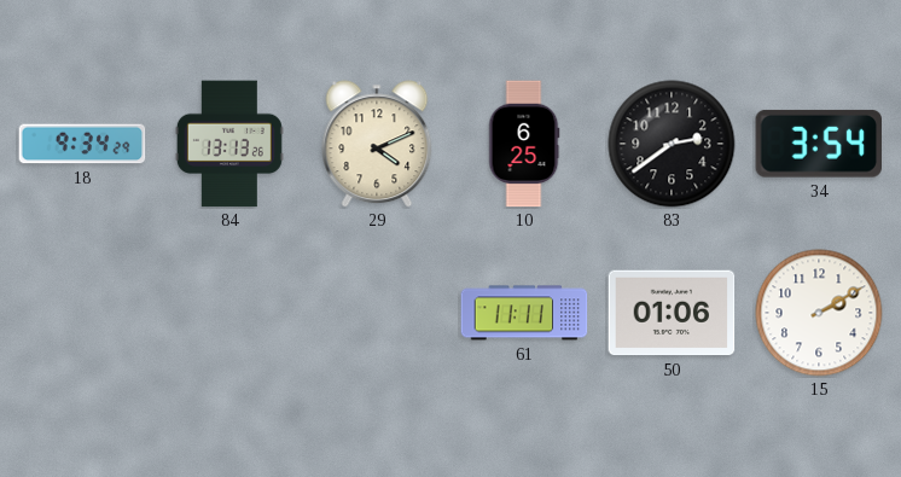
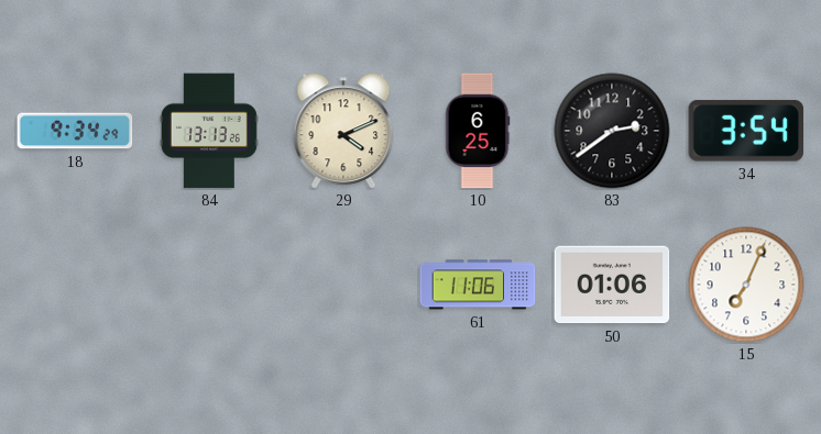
61: 11:11 -> 11:06
15: 2:10 -> 7:04
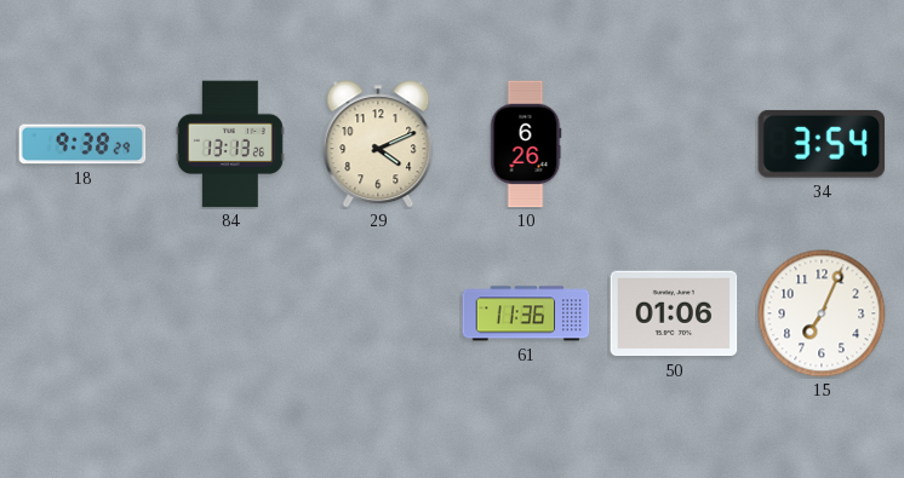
18: 9:34 -> 9:38
10: 6:25 -> 6:26
83: 2:39 -> none
61: 11:06 -> 11:36
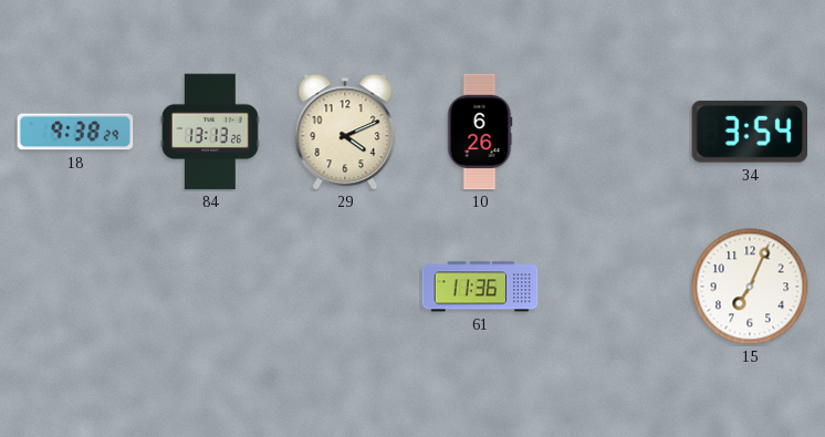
50: 01:06 -> none
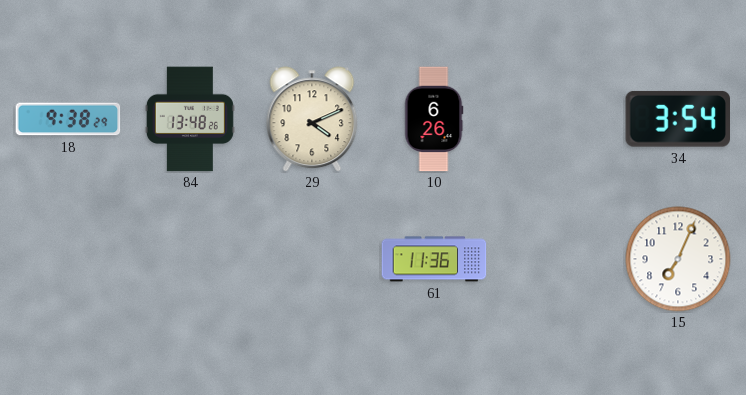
84: 13:13 -> 13:48
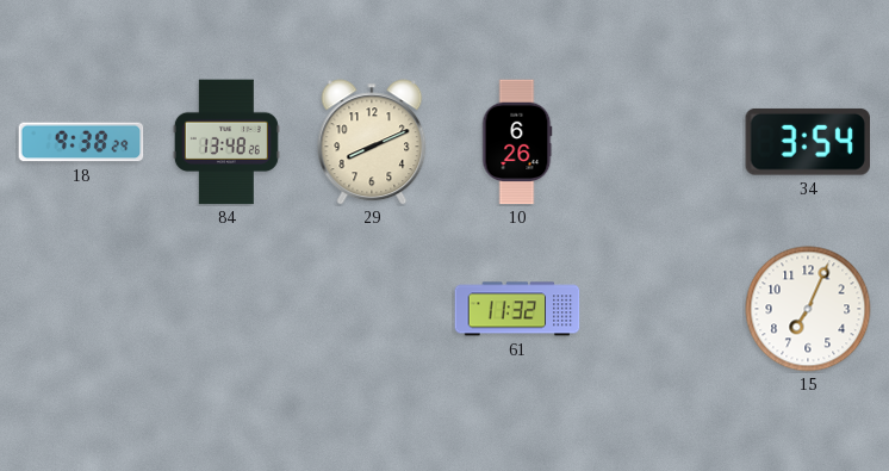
29: 4:11 -> 8:11
61: 11:36 -> 11:32
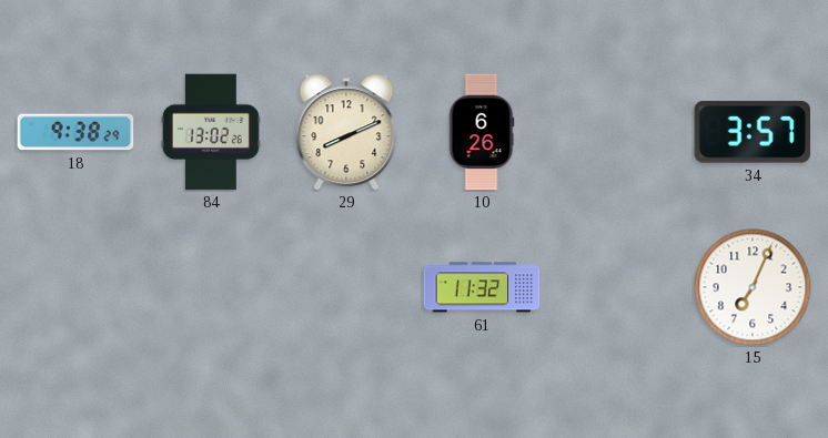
84: 13:48 -> 13:02
34: 3:54 -> 3:57
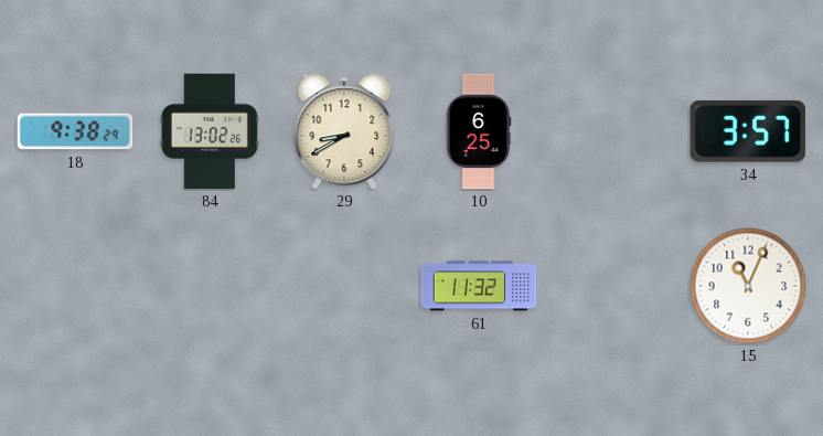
29: 8:11 -> 8:40
10: 6:26 -> 6:25
15: 7:04 -> 11:04
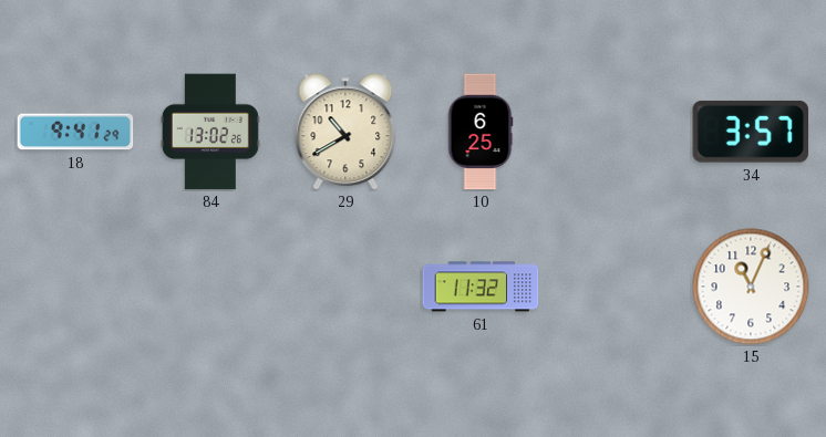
18: 9:38 -> 9:41
29: 8:40 -> 10:40
